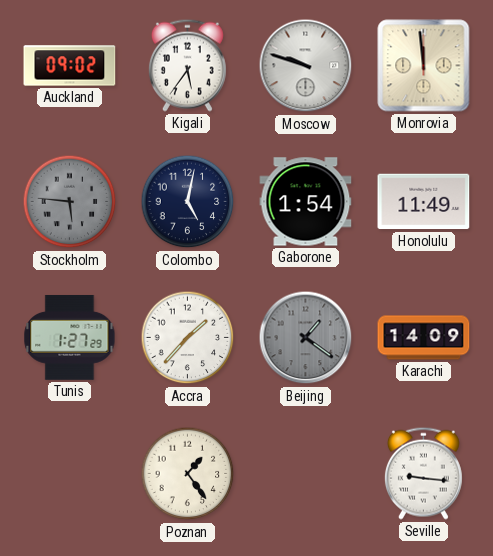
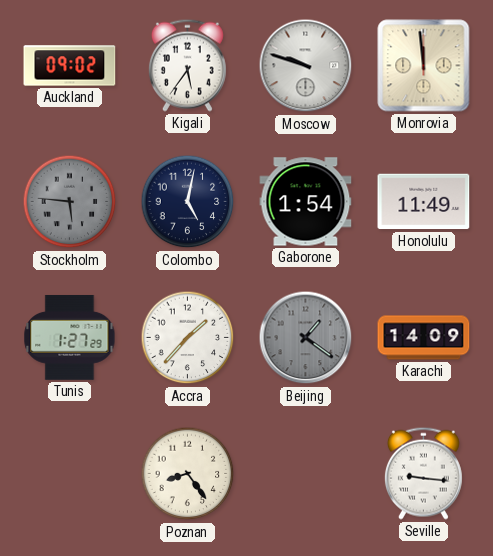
Poznan: 1:24 -> 8:24
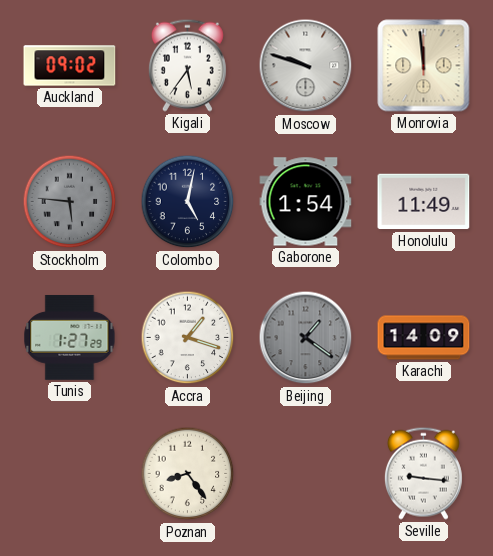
Accra: 1:37 -> 1:18
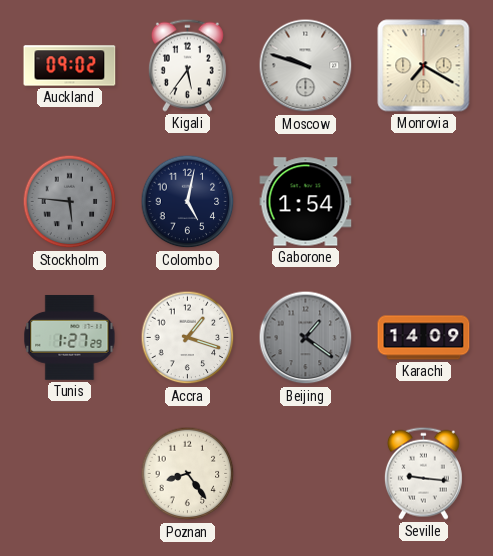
Monrovia: 11:59 -> 7:20
Honolulu: 11:49 -> none
